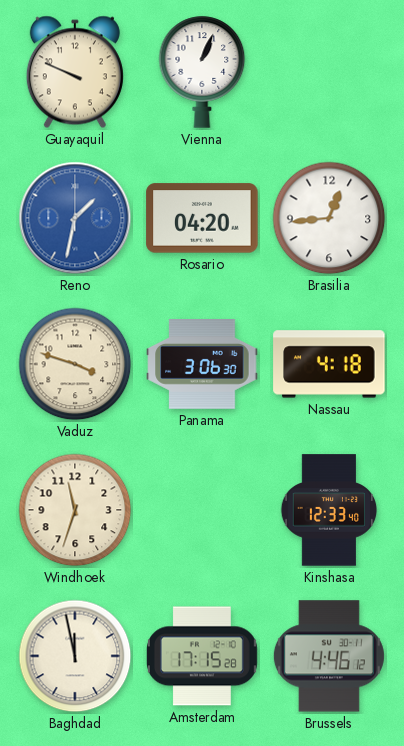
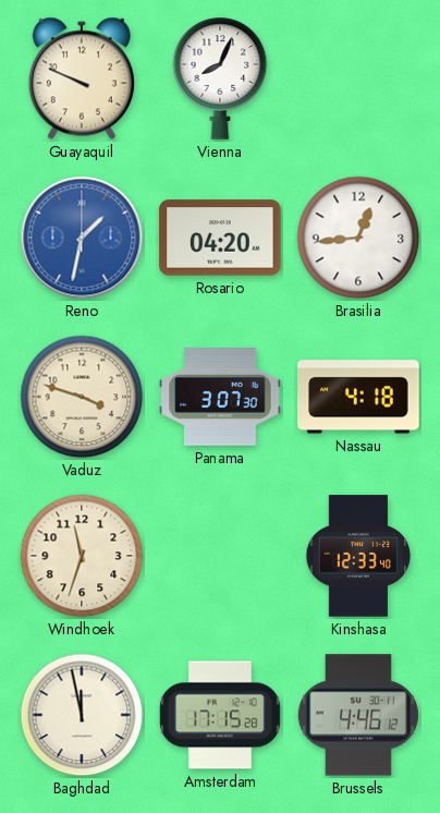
Vienna: 1:04 -> 8:04
Panama: 3:06 -> 3:07
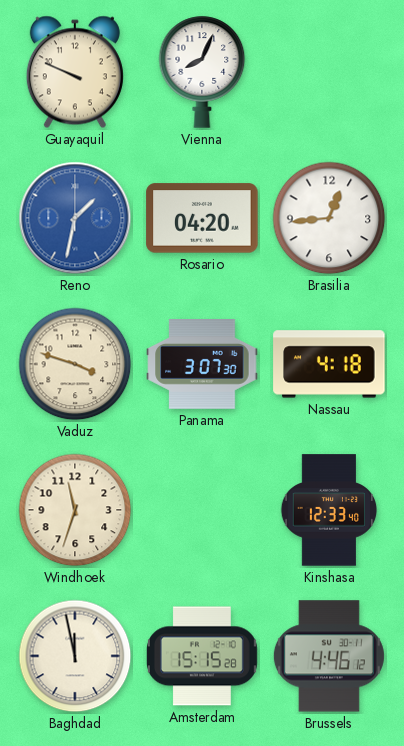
Amsterdam: 17:15 -> 15:15
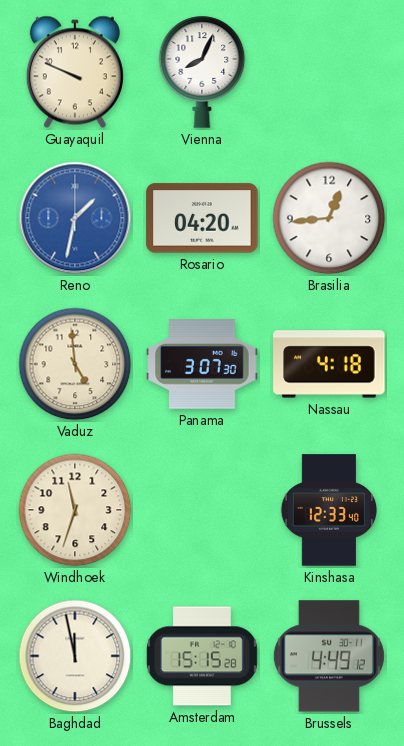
Vaduz: 3:48 -> 4:59
Brussels: 4:46 -> 4:49
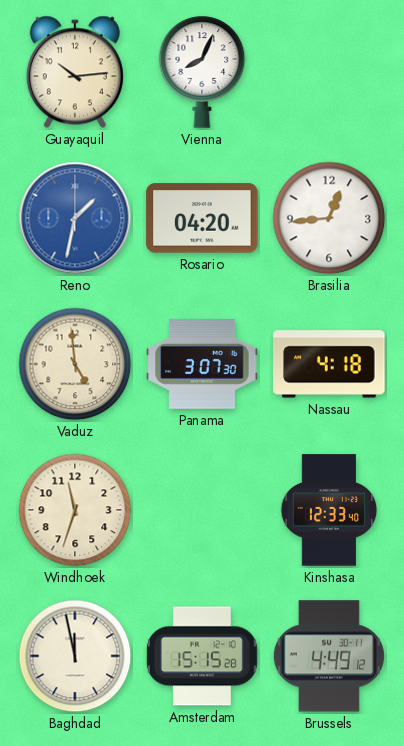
Guayaquil: 9:49 -> 10:14
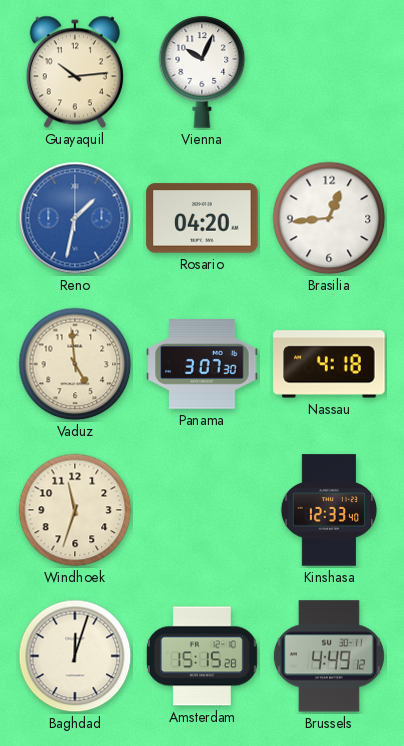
Vienna: 8:04 -> 10:04
Baghdad: 11:58 -> 12:03
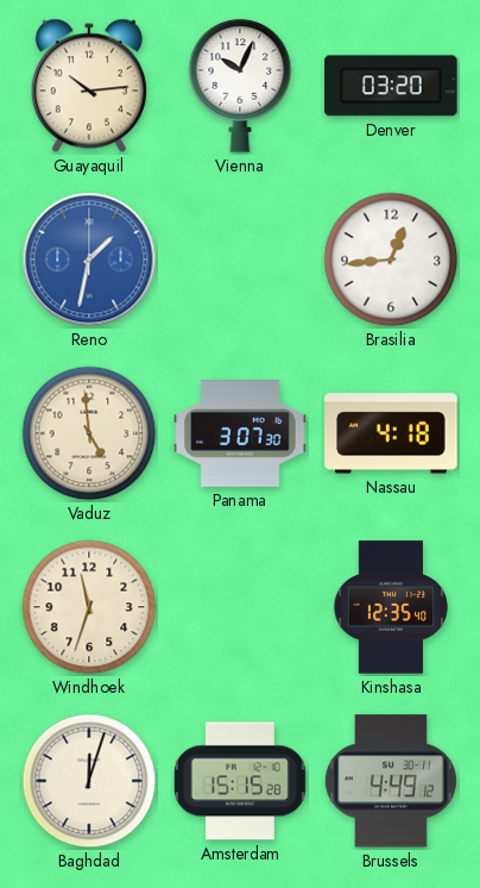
Denver: none -> 03:20
Rosario: 04:20 -> none
Kinshasa: 12:33 -> 12:35
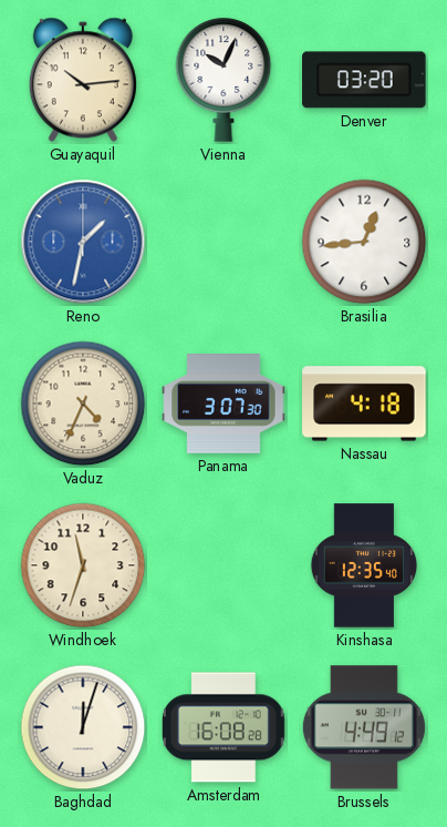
Vaduz: 4:59 -> 4:34
Amsterdam: 15:15 -> 16:08
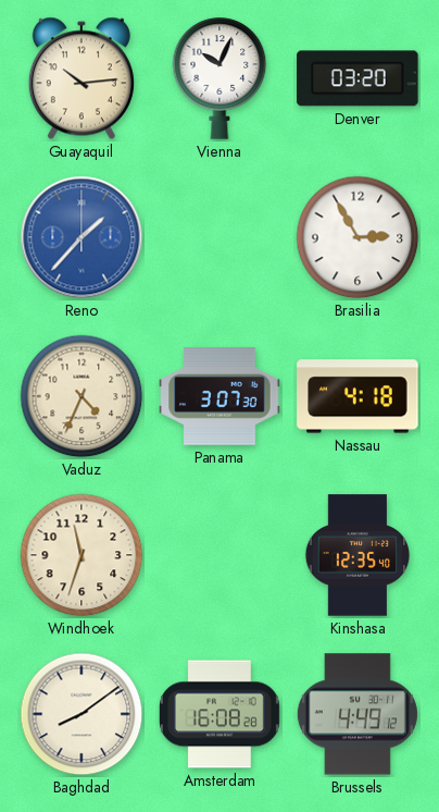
Reno: 1:32 -> 1:37
Brasilia: 12:44 -> 2:55
Baghdad: 12:03 -> 8:09
